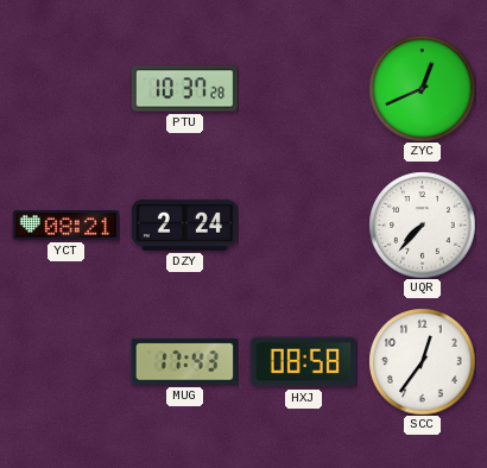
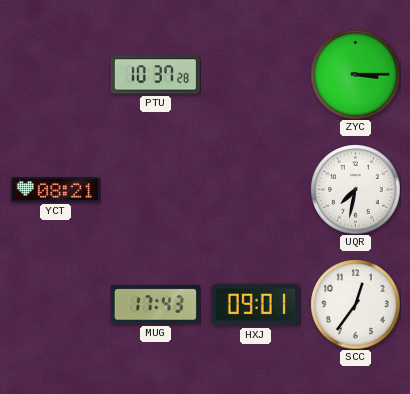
ZYC: 12:41 -> 3:15
DZY: 2:24 -> none
UQR: 7:37 -> 7:32
HXJ: 08:58 -> 09:01
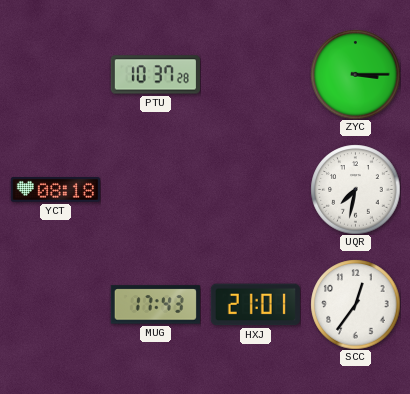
YCT: 08:21 -> 08:18
HXJ: 09:01 -> 21:01
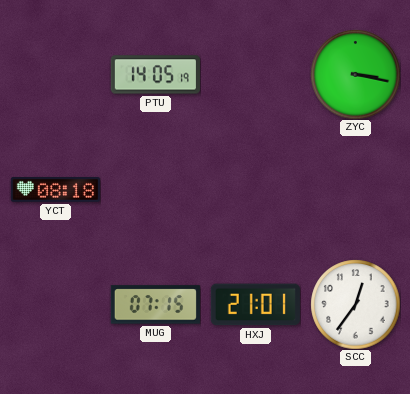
PTU: 10:37 -> 14:05
ZYC: 3:15 -> 3:17
UQR: 7:32 -> none
MUG: 17:43 -> 07:15
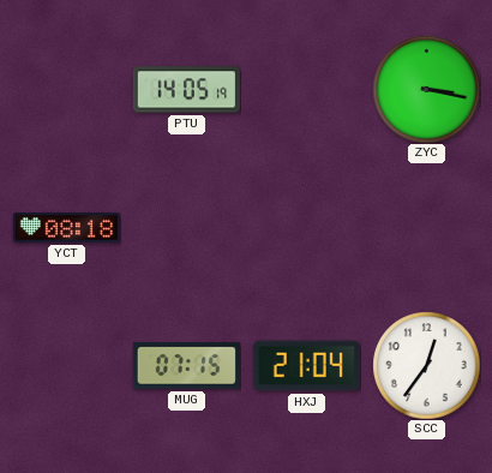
HXJ: 21:01 -> 21:04
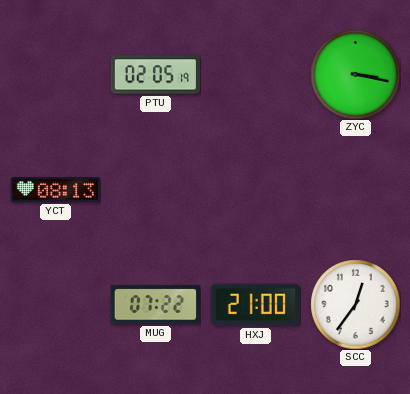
PTU: 14:05 -> 02:05
YCT: 08:18 -> 08:13
MUG: 07:15 -> 07:22
HXJ: 21:04 -> 21:00
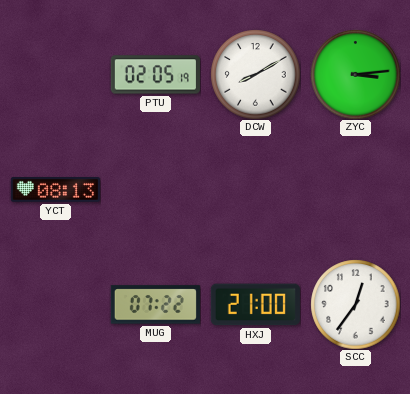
DCW: none -> 8:10
ZYC: 3:17 -> 3:14
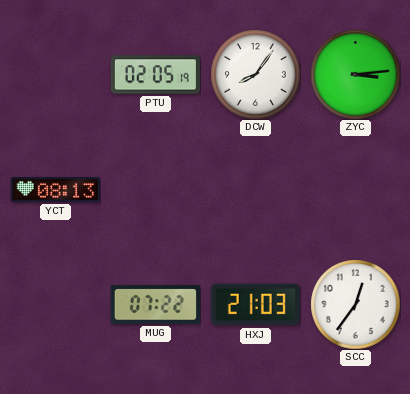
DCW: 8:10 -> 8:06
HXJ: 21:00 -> 21:03
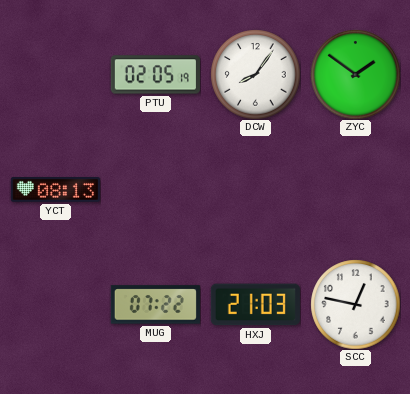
ZYC: 3:14 -> 1:51
SCC: 12:36 -> 12:47
